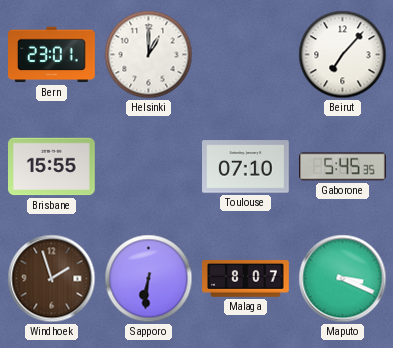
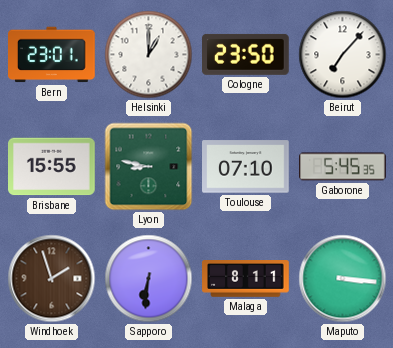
Cologne: none -> 23:50
Lyon: none -> 8:47
Malaga: 8:07 -> 8:11
Maputo: 3:19 -> 3:16
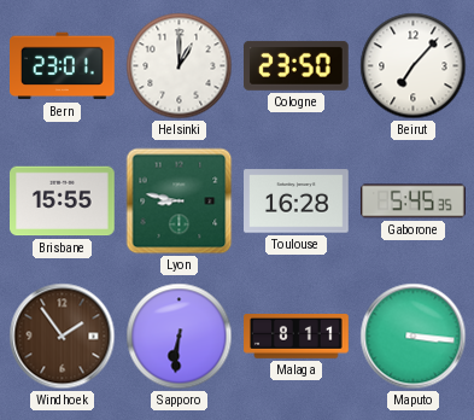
Toulouse: 07:10 -> 16:28
Windhoek: 1:57 -> 1:54
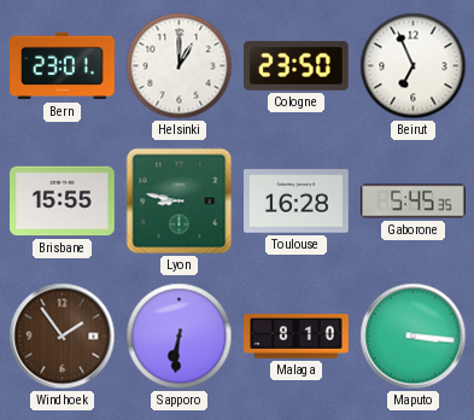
Beirut: 7:07 -> 6:56
Malaga: 8:11 -> 8:10
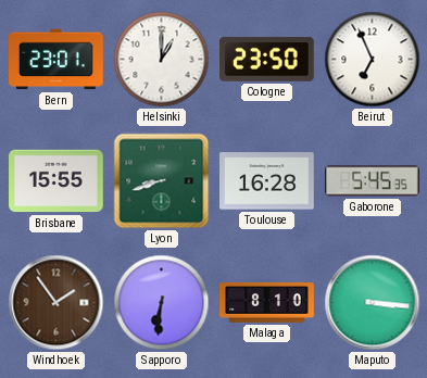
Lyon: 8:47 -> 8:42
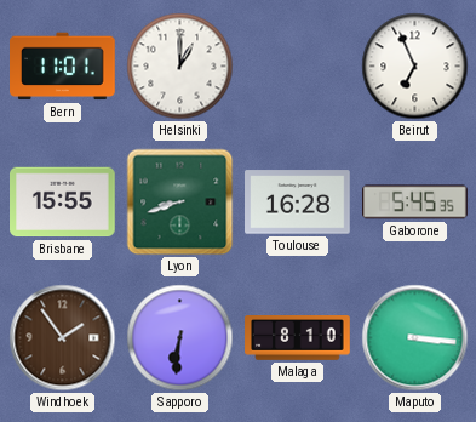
Bern: 23:01 -> 11:01
Cologne: 23:50 -> none
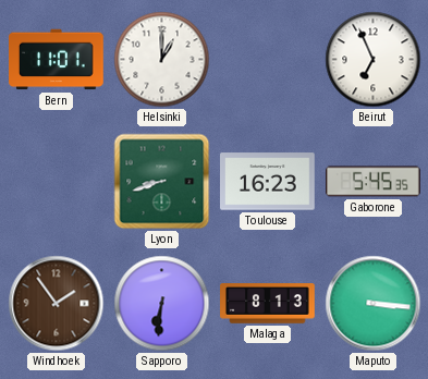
Brisbane: 15:55 -> none
Toulouse: 16:28 -> 16:23
Malaga: 8:10 -> 8:13
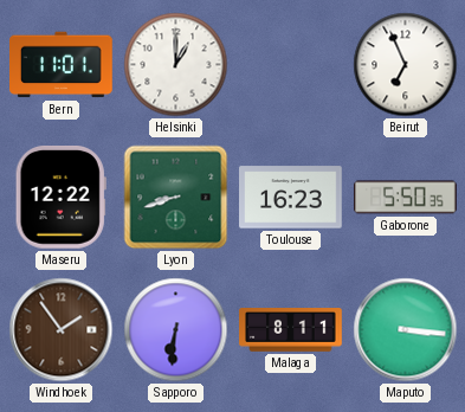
Maseru: none -> 12:22
Gaborone: 5:45 -> 5:50
Malaga: 8:13 -> 8:11
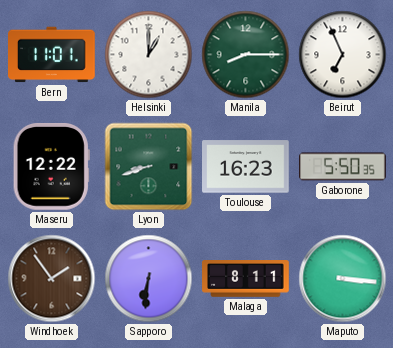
Manila: none -> 8:15
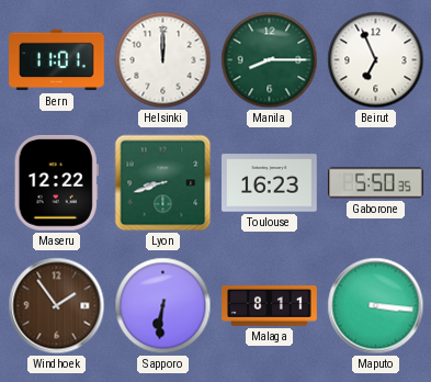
Helsinki: 1:00 -> 12:00
